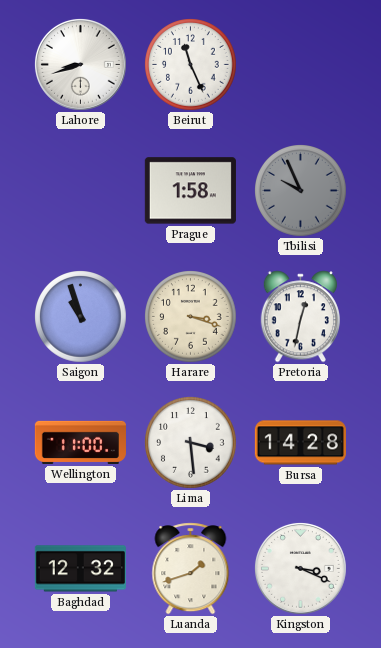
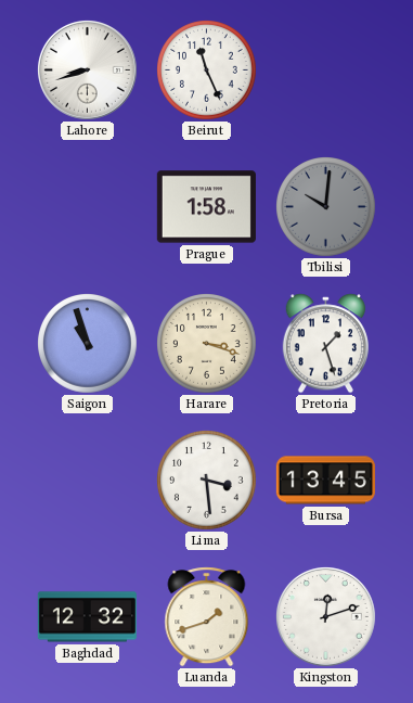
Tbilisi: 9:56 -> 10:01
Pretoria: 12:32 -> 1:27
Wellington: 11:00 -> none
Bursa: 14:28 -> 13:45
Kingston: 3:19 -> 12:12
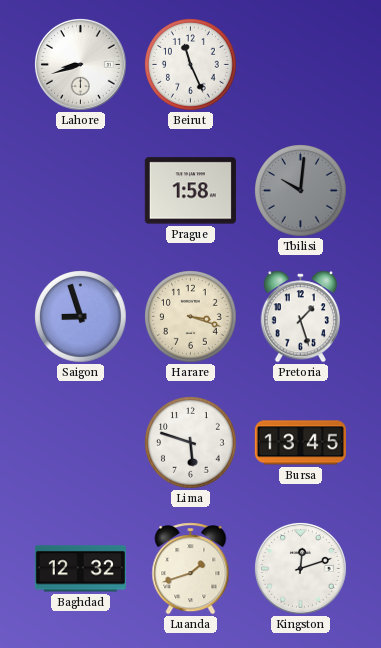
Saigon: 10:57 -> 8:57
Lima: 3:29 -> 5:48
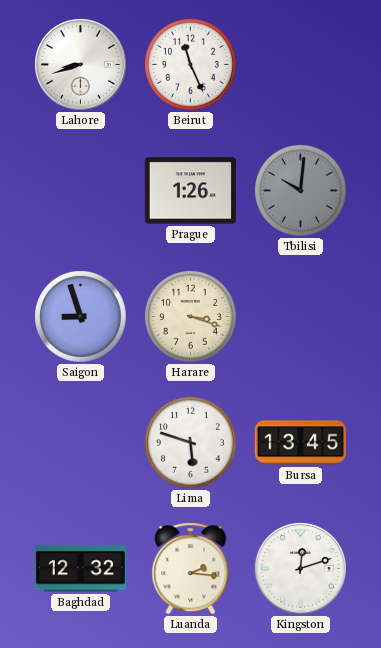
Prague: 1:58 -> 1:26
Pretoria: 1:27 -> none
Luanda: 1:42 -> 2:16
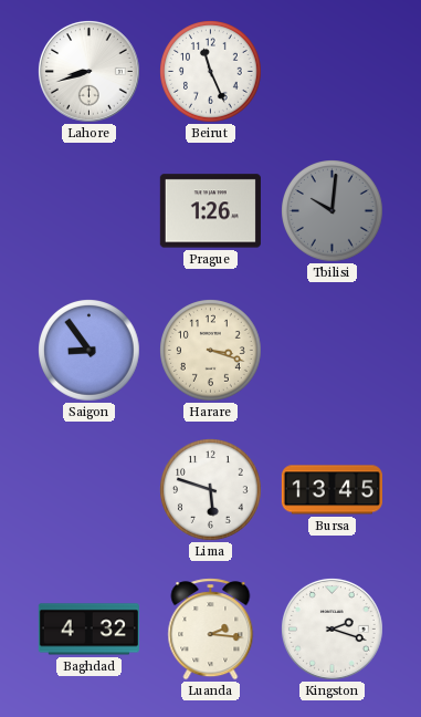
Saigon: 8:57 -> 8:54
Baghdad: 12:32 -> 4:32
Kingston: 12:12 -> 2:18
